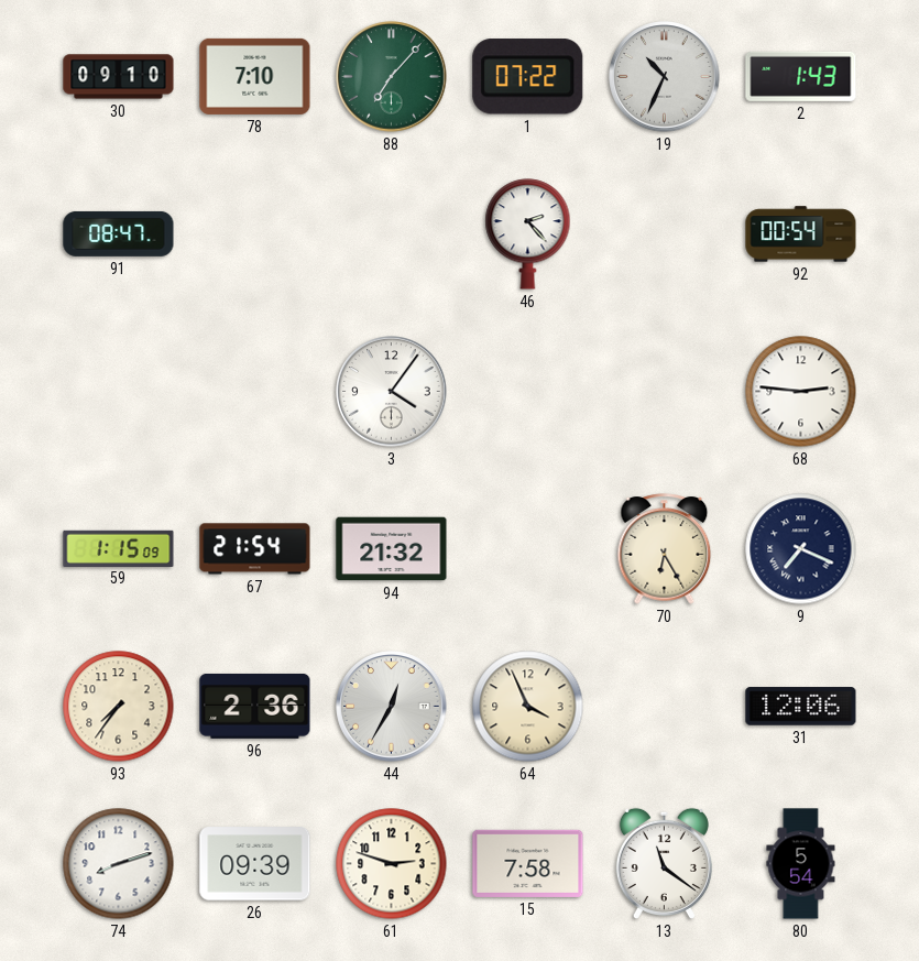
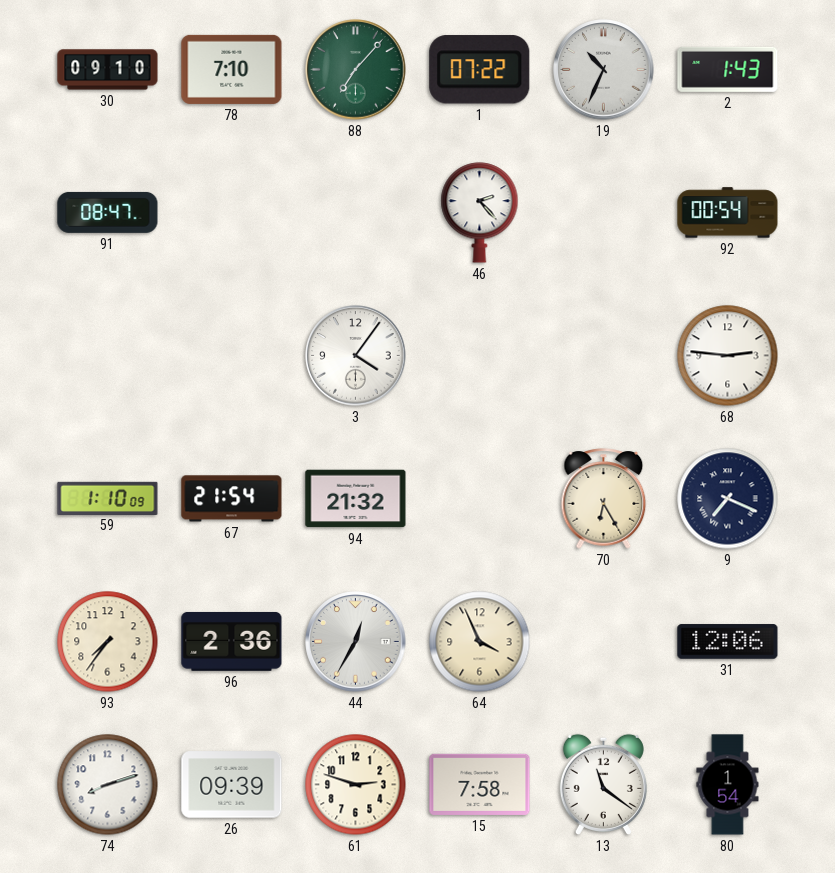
59: 1:15 -> 1:10
80: 5:54 -> 1:54
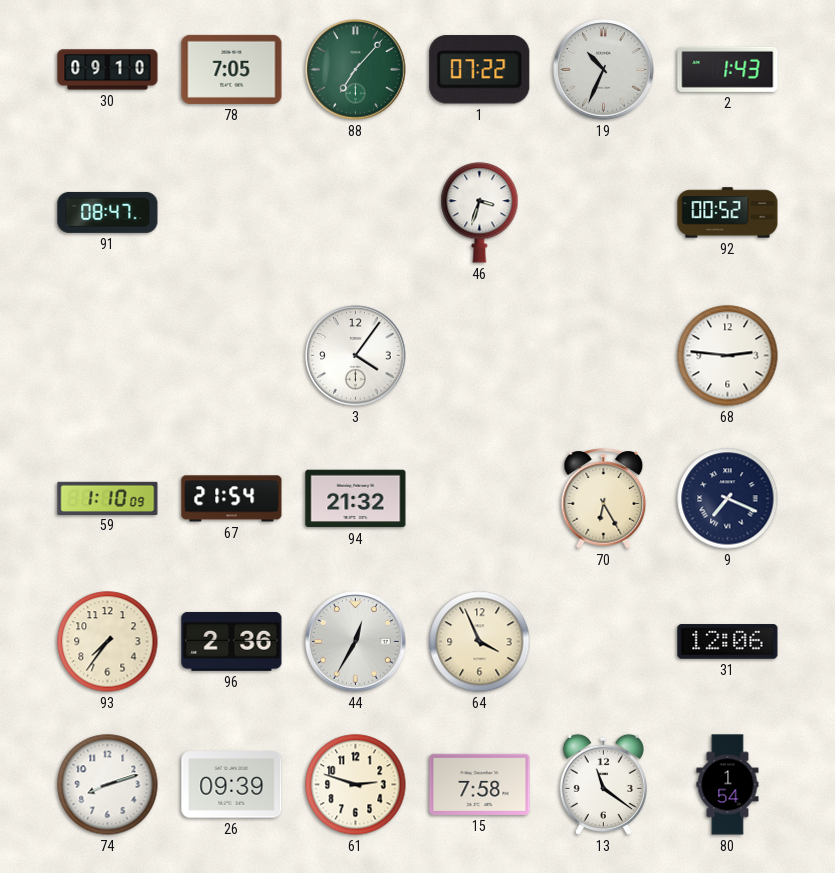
78: 7:10 -> 7:05
46: 2:23 -> 3:33
92: 00:54 -> 00:52
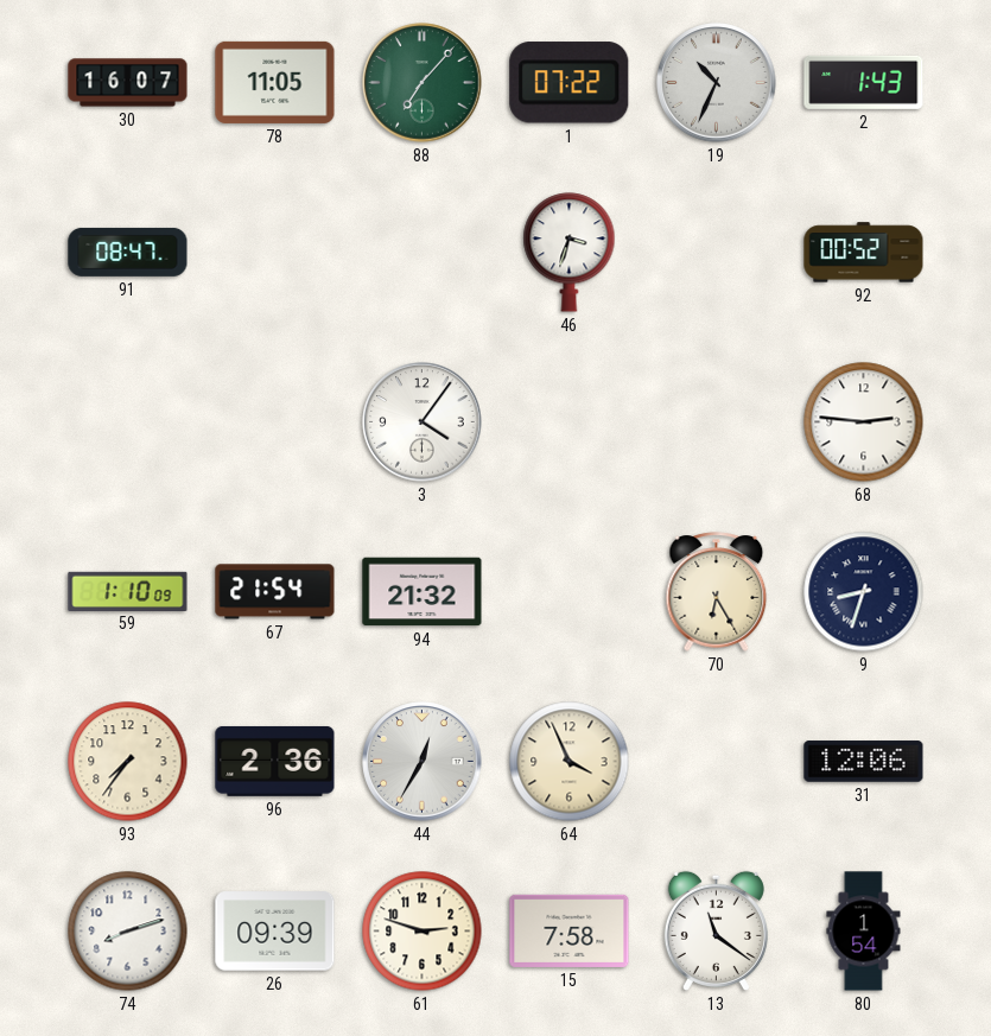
30: 09:10 -> 16:07
78: 7:05 -> 11:05
9: 7:19 -> 8:33
